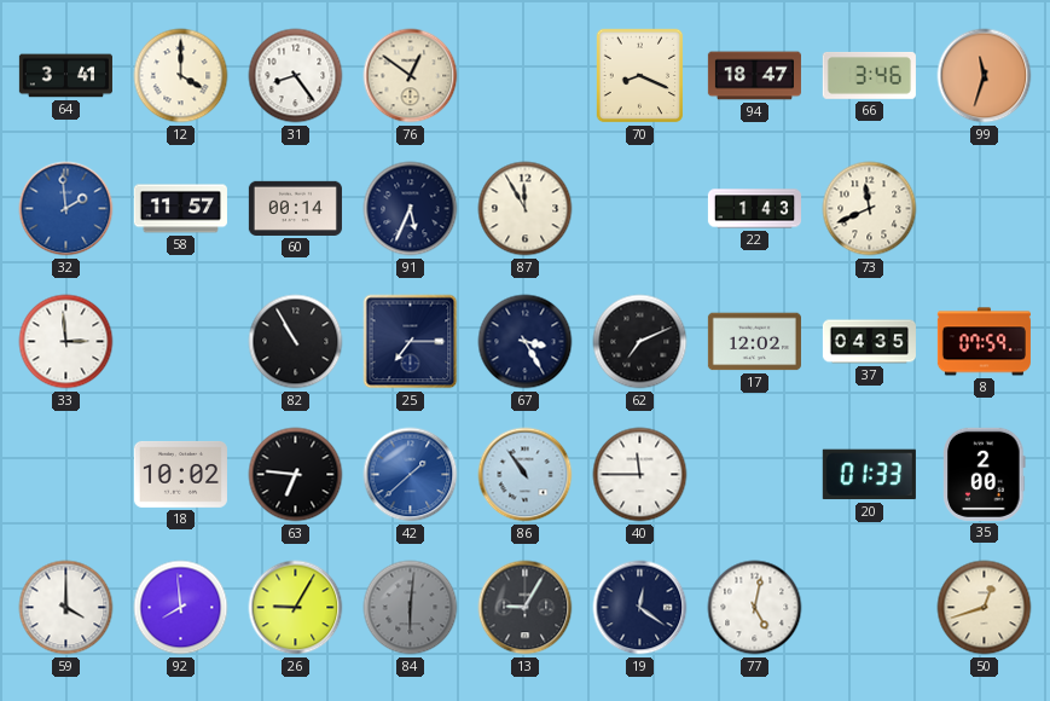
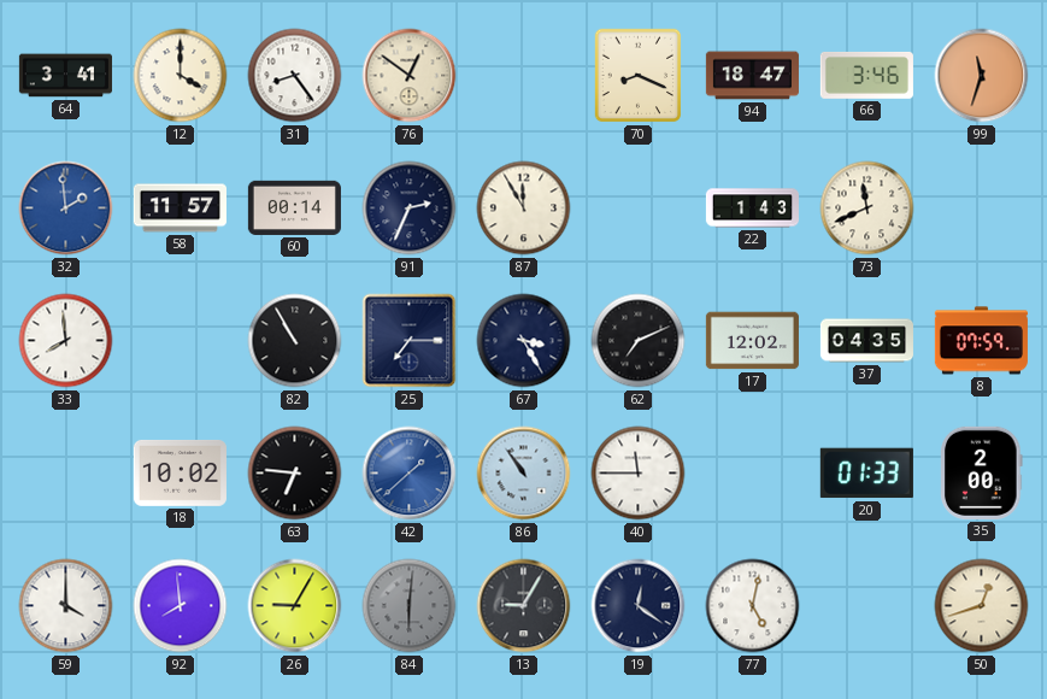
91: 5:34 -> 2:34
33: 2:59 -> 7:59
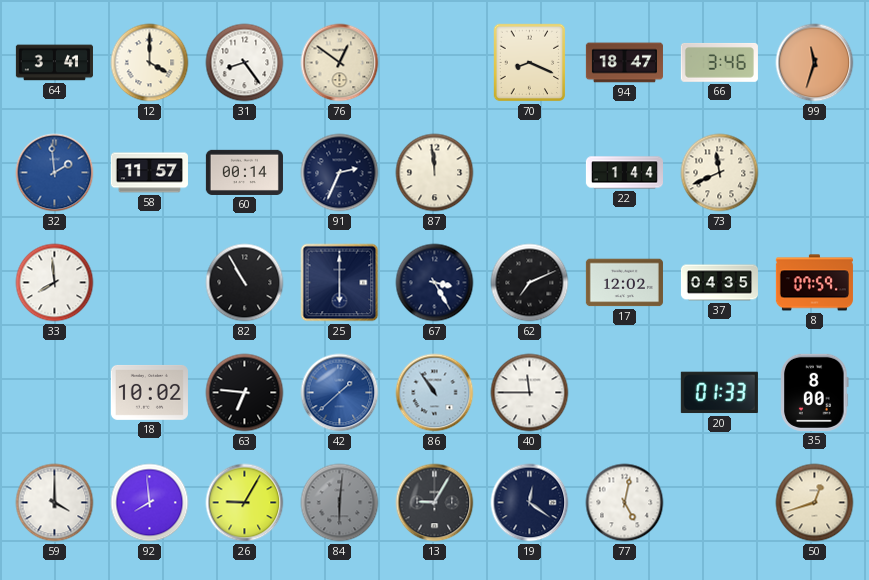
87: 11:55 -> 11:59
22: 1:43 -> 1:44
25: 7:15 -> 6:00
35: 2:00 -> 8:00
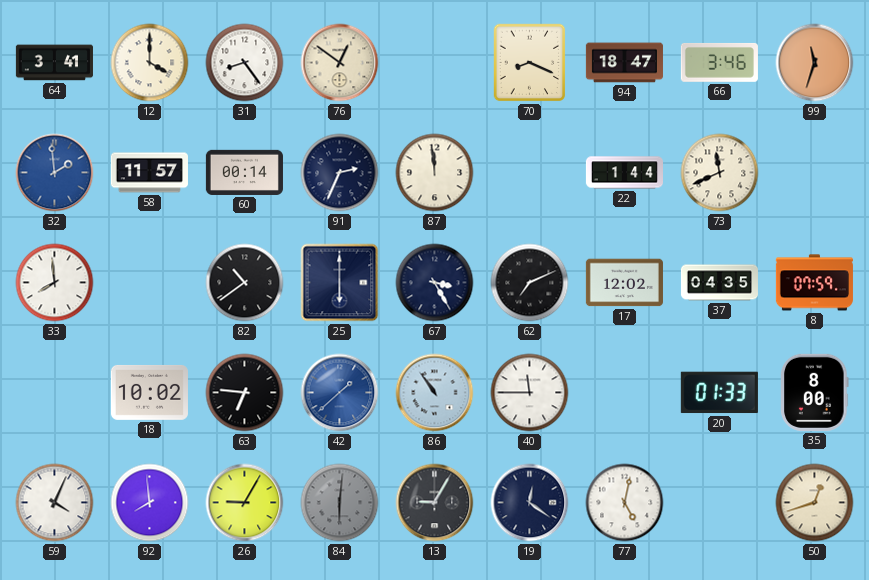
82: 10:55 -> 10:39
59: 4:00 -> 4:04
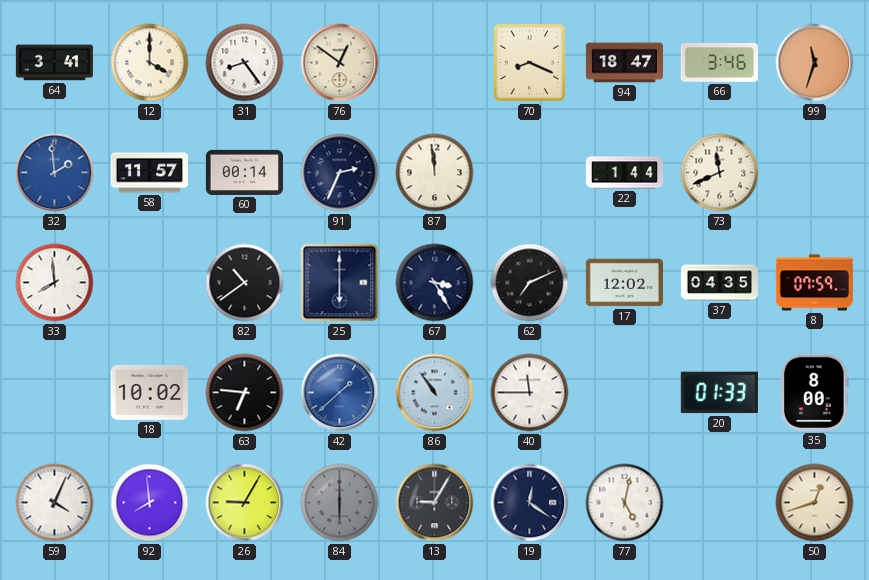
84: 6:01 -> 6:00
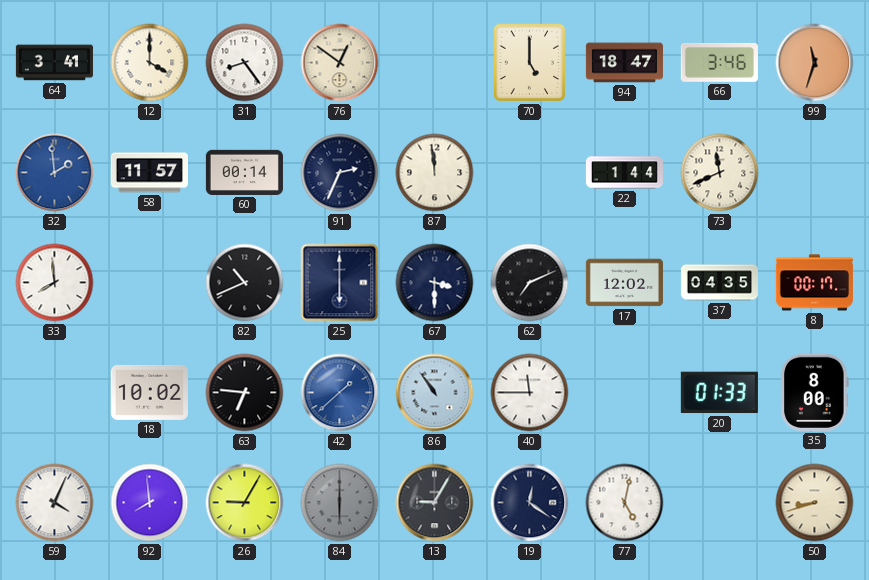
70: 8:19 -> 5:00
82: 10:39 -> 10:41
67: 3:25 -> 3:30
8: 07:59 -> 00:17
50: 12:42 -> 8:42
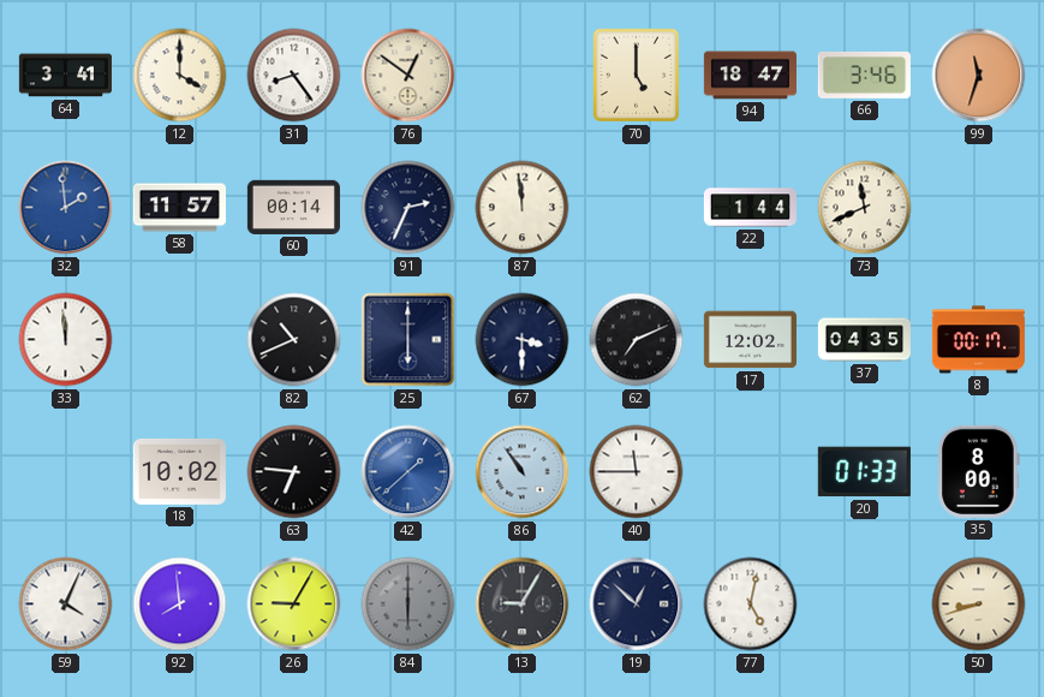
33: 7:59 -> 11:59
19: 12:21 -> 12:52
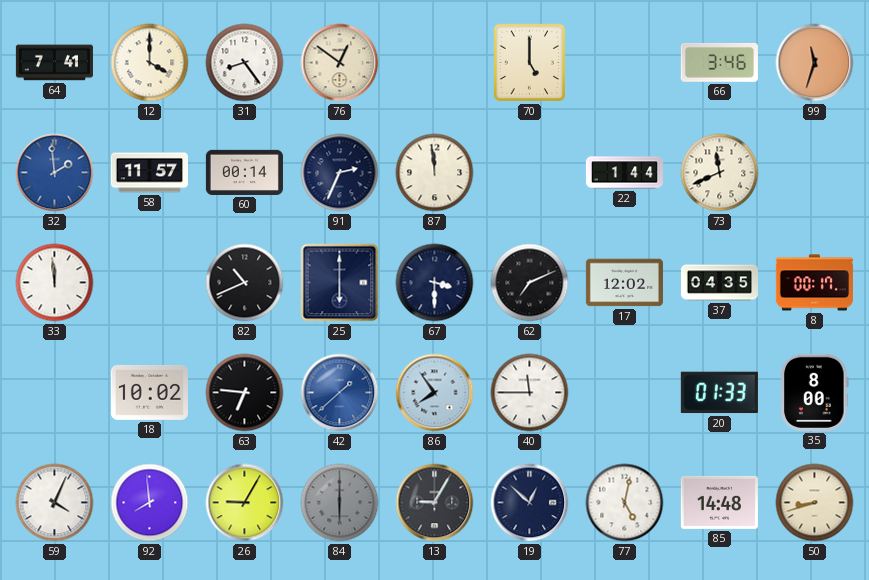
64: 3:41 -> 7:41
94: 18:47 -> none
86: 10:54 -> 7:54
85: none -> 14:48
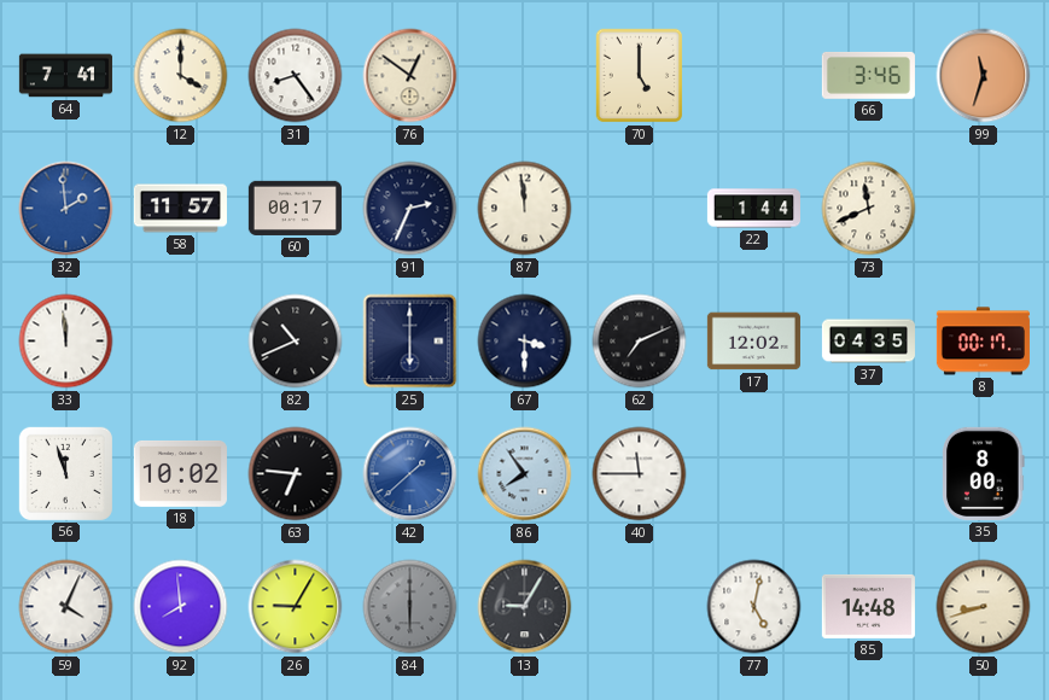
60: 00:14 -> 00:17
56: none -> 11:57
20: 01:33 -> none
19: 12:52 -> none
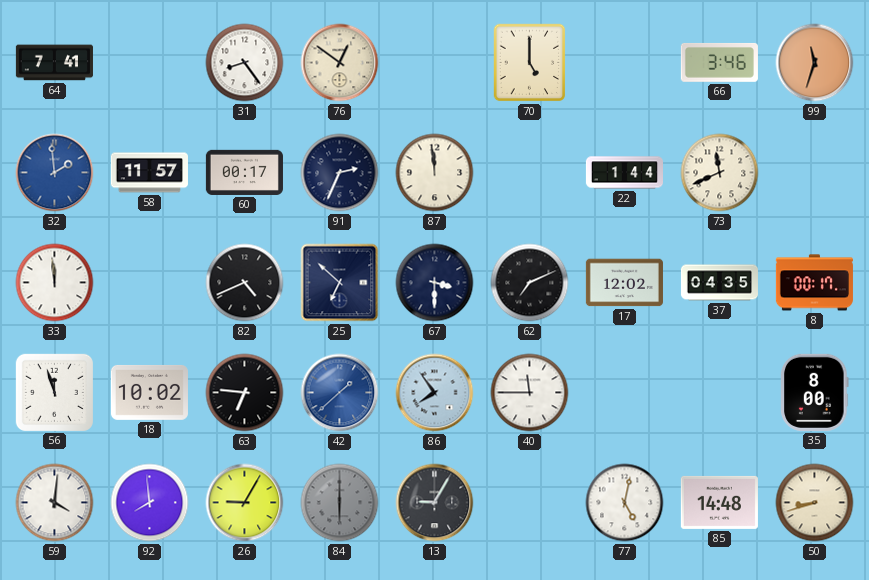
12: 4:00 -> none
82: 10:41 -> 4:41
25: 6:00 -> 6:52
59: 4:04 -> 4:01
